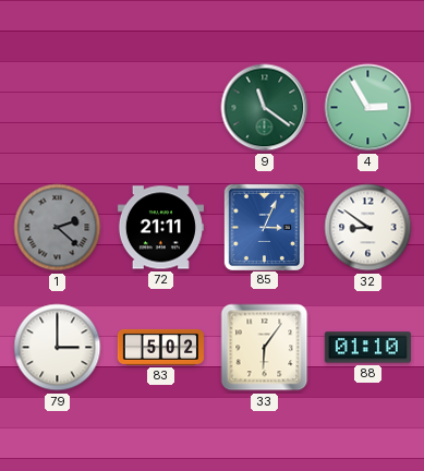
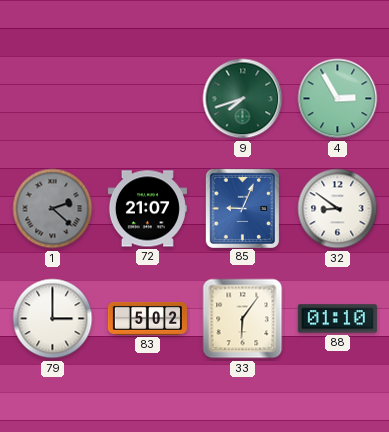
9: 11:21 -> 7:42
72: 21:11 -> 21:07
85: 3:04 -> 9:04
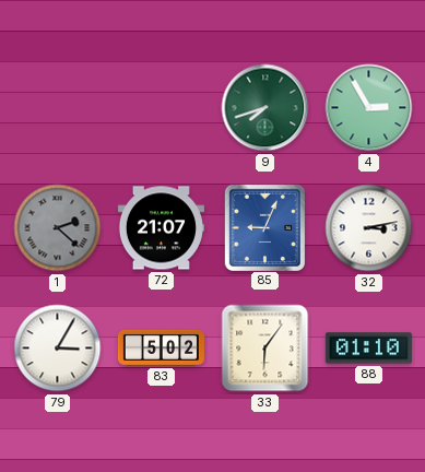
32: 8:51 -> 3:13
79: 3:00 -> 3:05
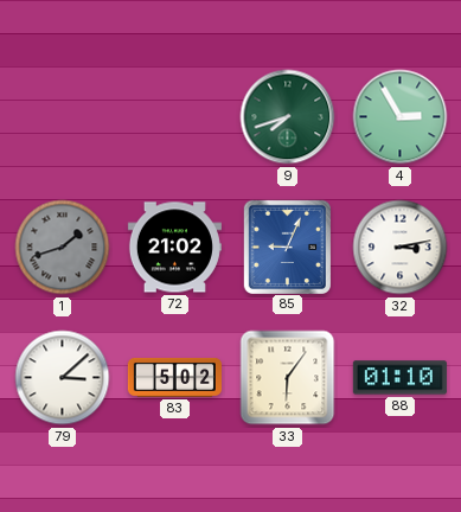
1: 2:22 -> 1:42
72: 21:07 -> 21:02
79: 3:05 -> 3:08
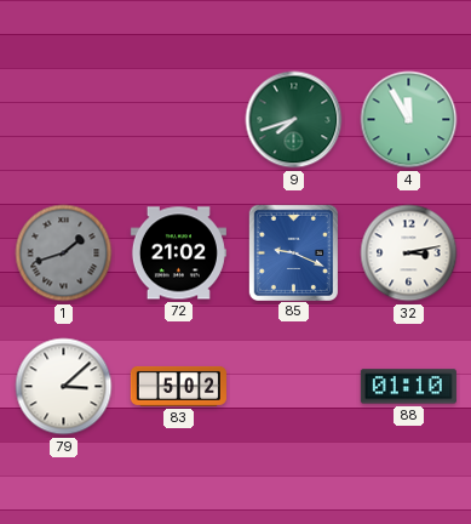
4: 2:55 -> 11:55
85: 9:04 -> 9:19
33: 6:06 -> none
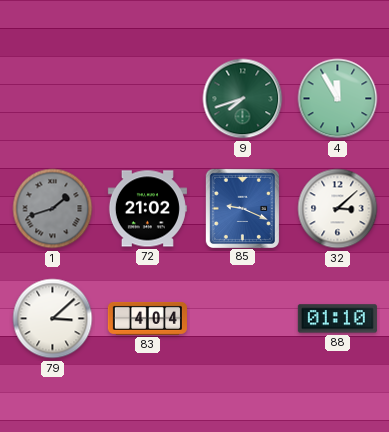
32: 3:13 -> 3:08
83: 5:02 -> 4:04
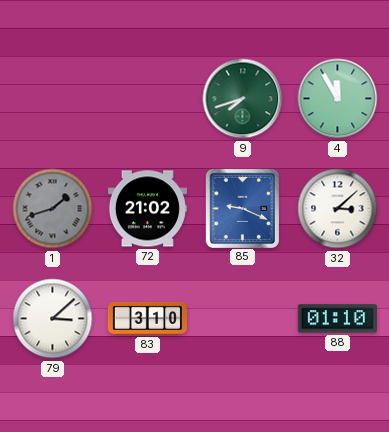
83: 4:04 -> 3:10
